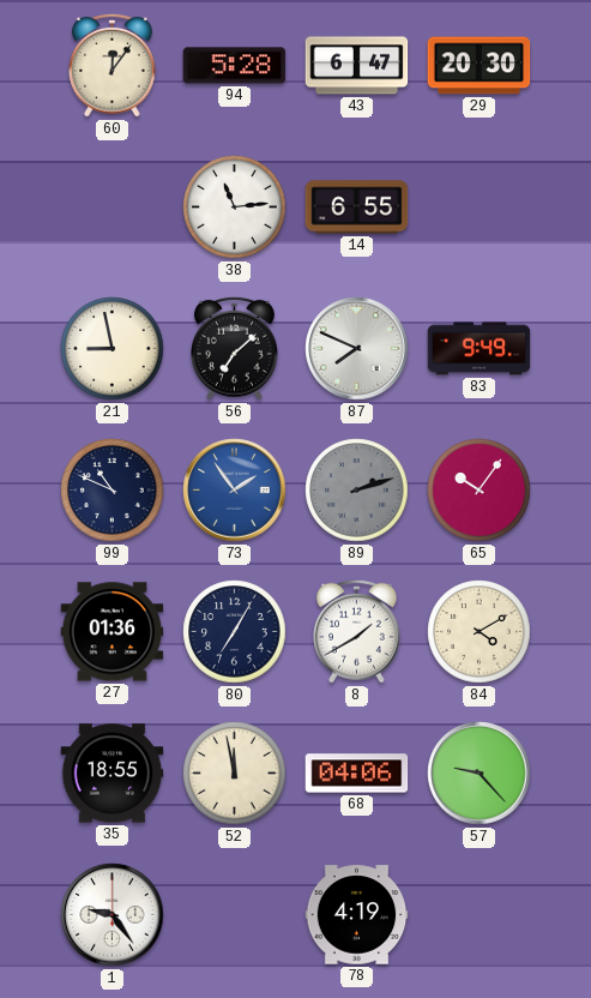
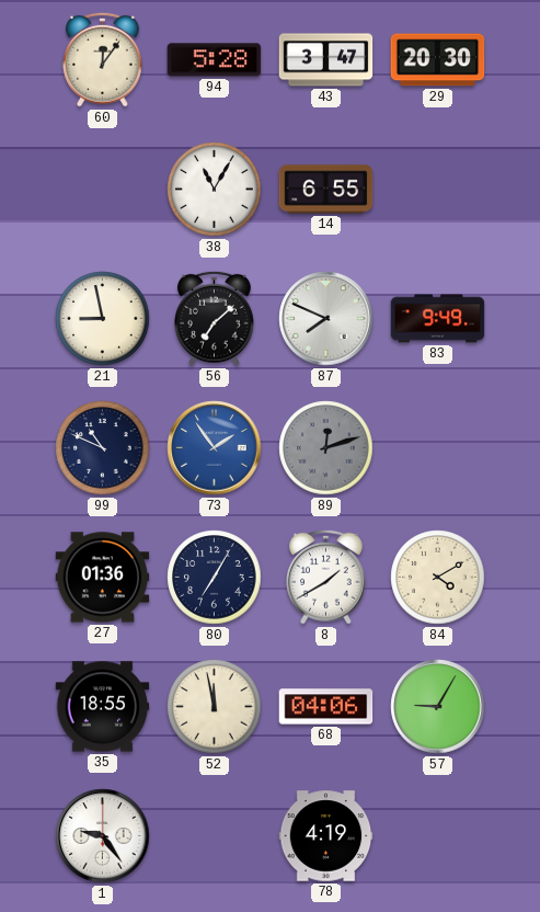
43: 6:47 -> 3:47
38: 11:14 -> 11:05
89: 2:12 -> 12:12
65: 10:06 -> none
57: 9:23 -> 9:05
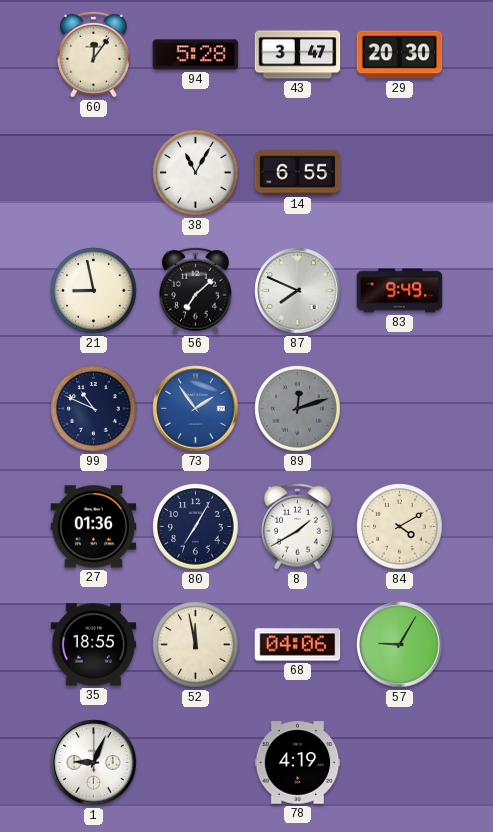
1: 9:24 -> 9:04
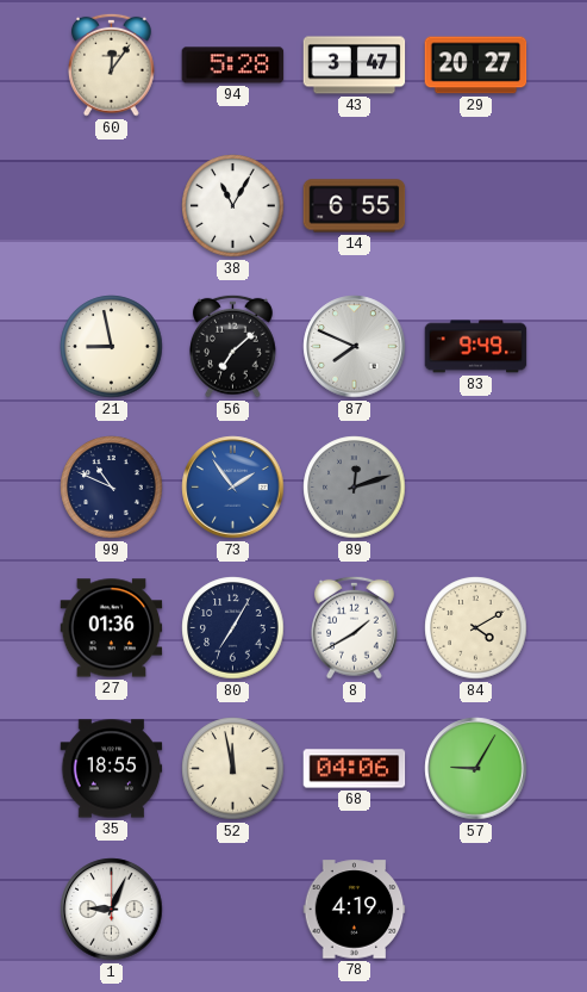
29: 20:30 -> 20:27
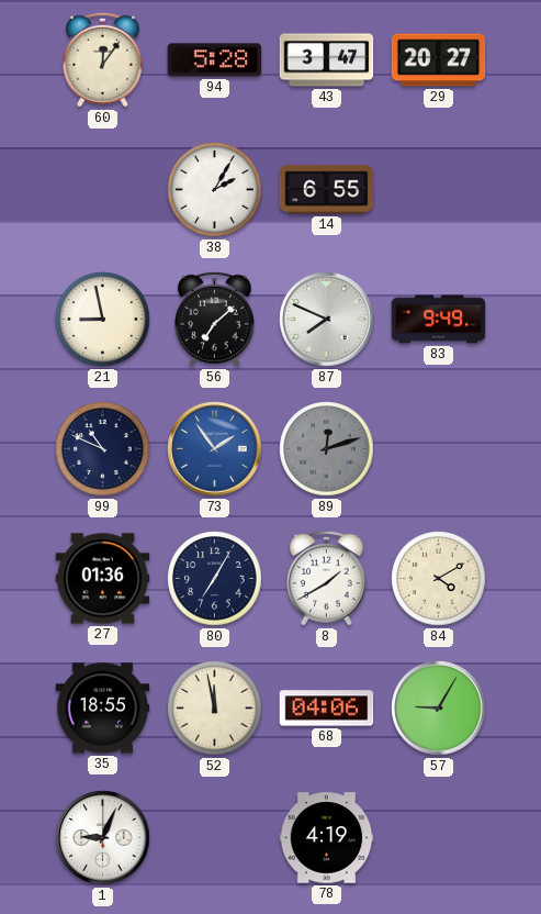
38: 11:05 -> 2:05
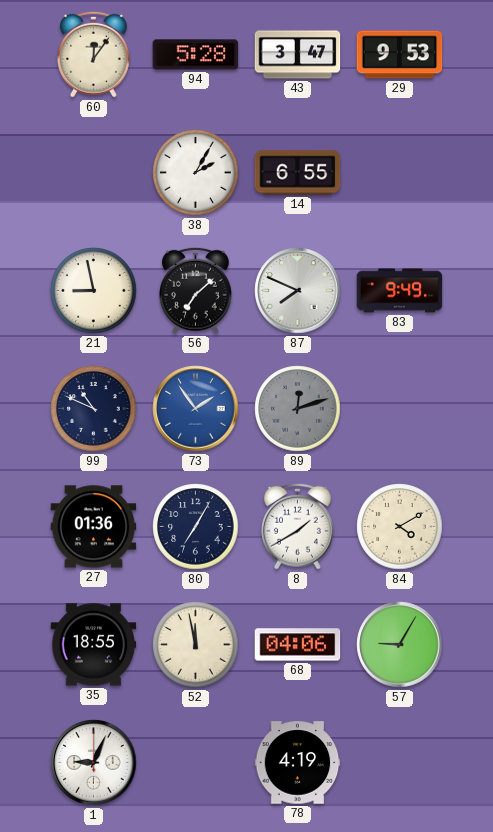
29: 20:27 -> 9:53
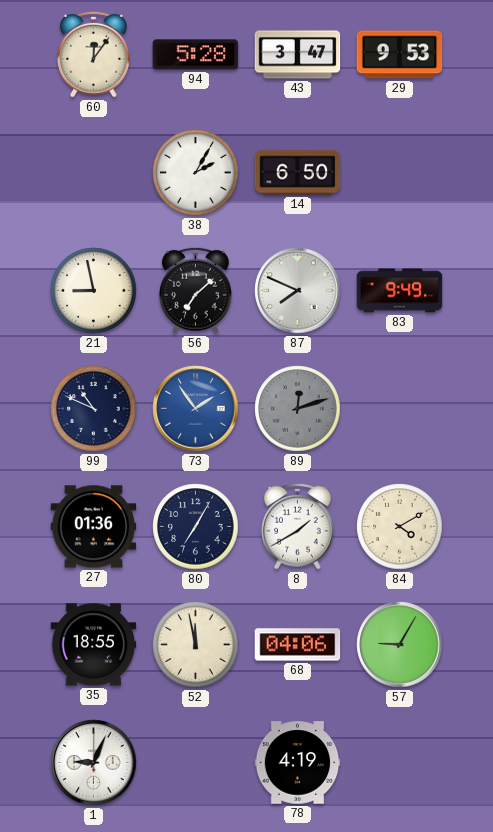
14: 6:55 -> 6:50
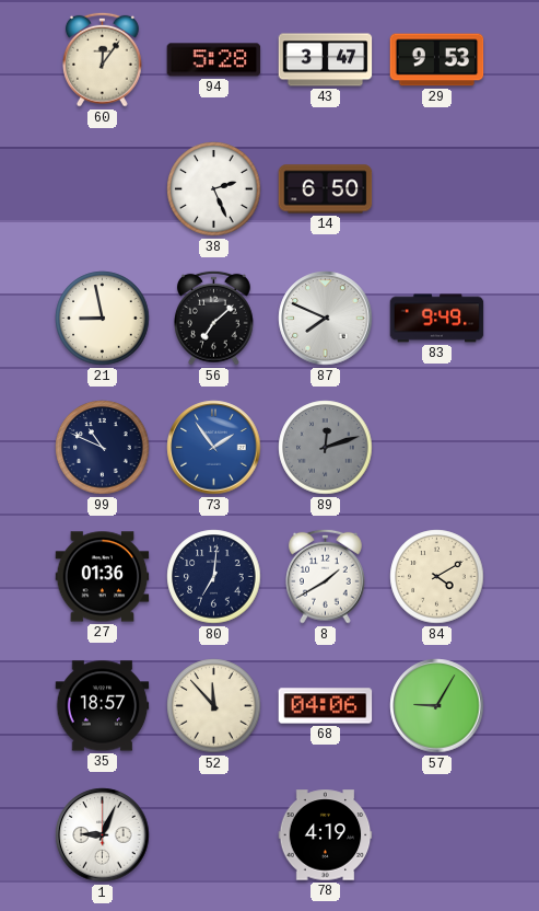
38: 2:05 -> 2:26
80: 7:05 -> 7:01
35: 18:55 -> 18:57
52: 11:58 -> 11:53
